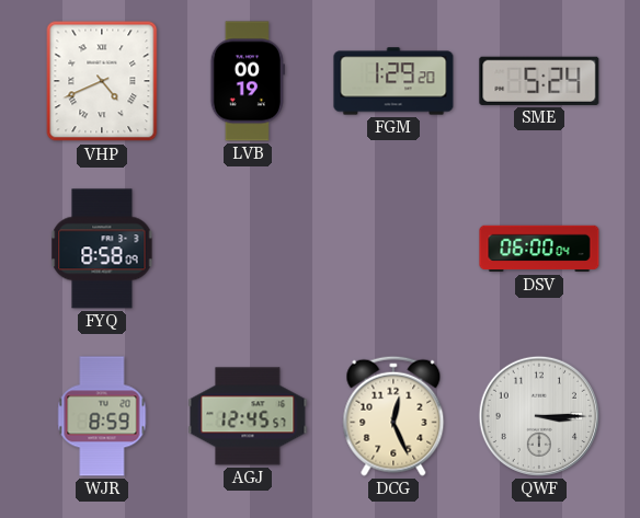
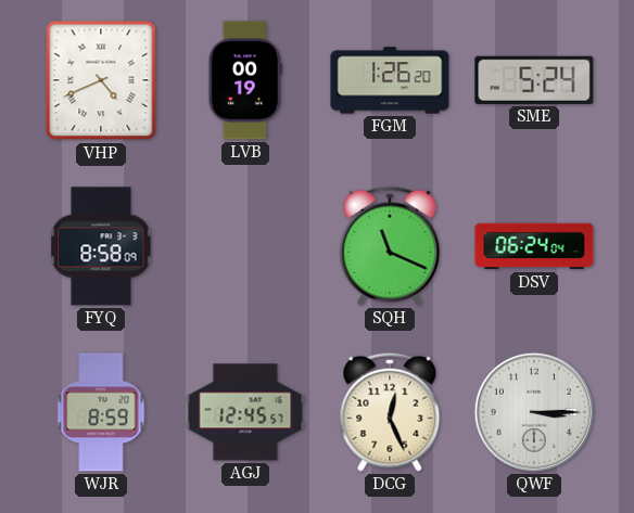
FGM: 1:29 -> 1:26
SQH: none -> 11:19
DSV: 06:00 -> 06:24
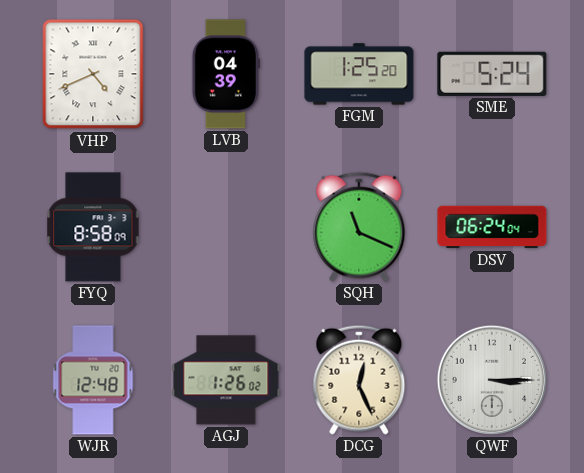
LVB: 00:19 -> 04:39
FGM: 1:26 -> 1:25
WJR: 8:59 -> 12:48
AGJ: 12:45 -> 1:26
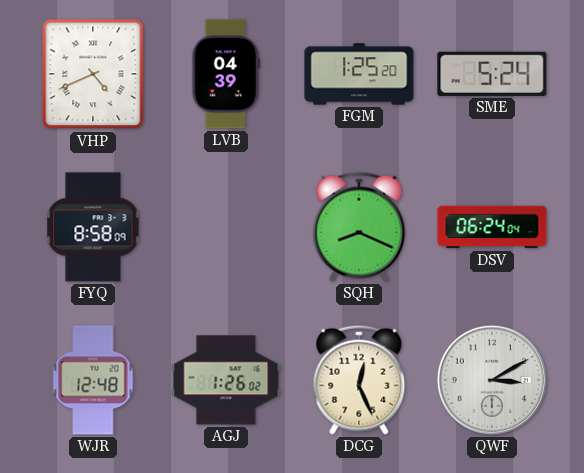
SQH: 11:19 -> 8:19
QWF: 3:15 -> 3:10
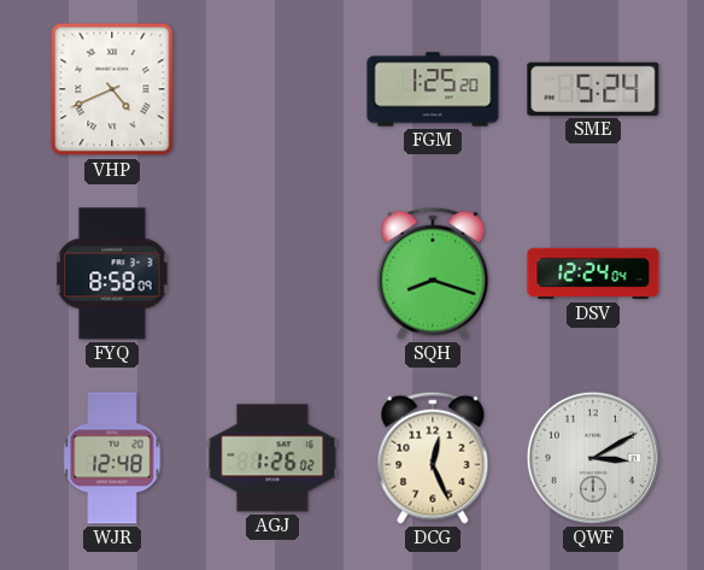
LVB: 04:39 -> none
SQH: 8:19 -> 8:18
DSV: 06:24 -> 12:24
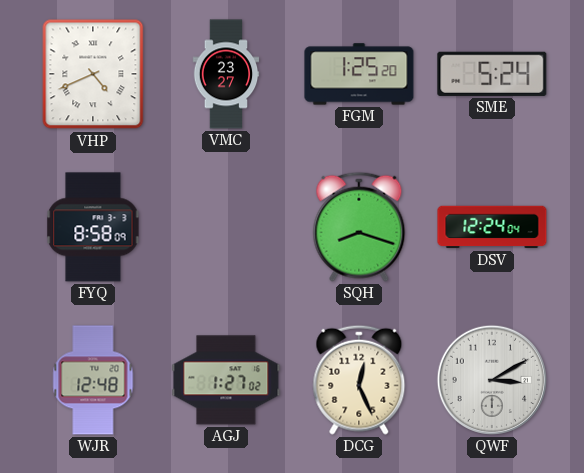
VMC: none -> 23:27
AGJ: 1:26 -> 1:27
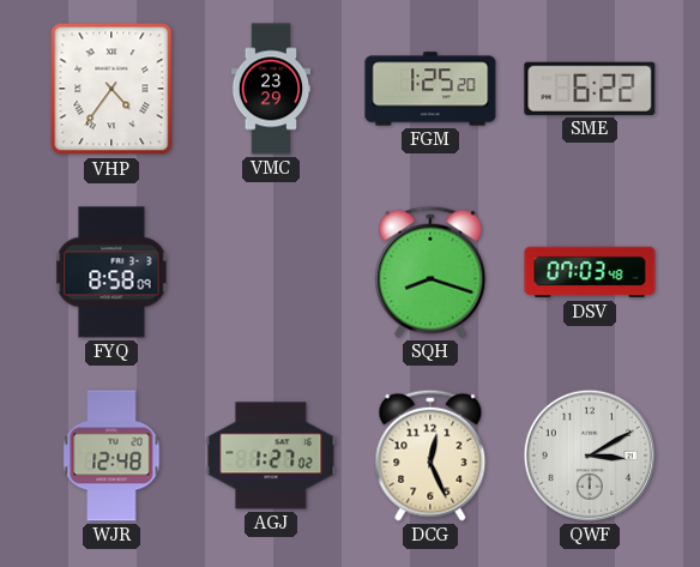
VHP: 4:41 -> 4:36
VMC: 23:27 -> 23:29
SME: 5:24 -> 6:22
DSV: 12:24 -> 07:03
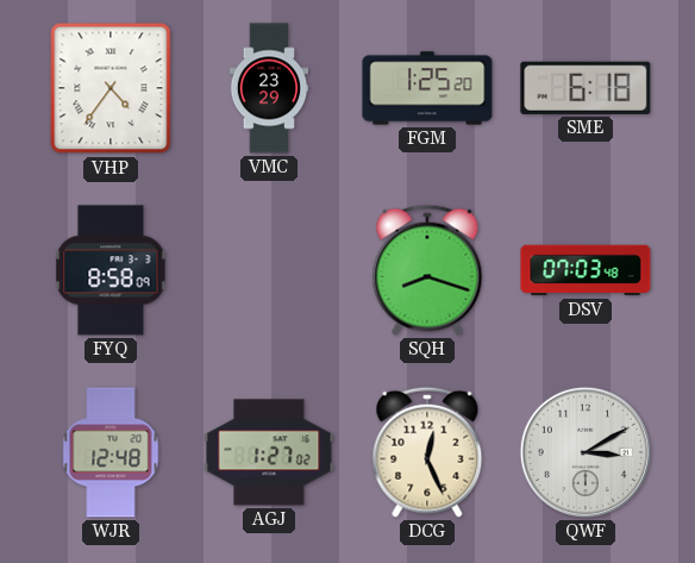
SME: 6:22 -> 6:18
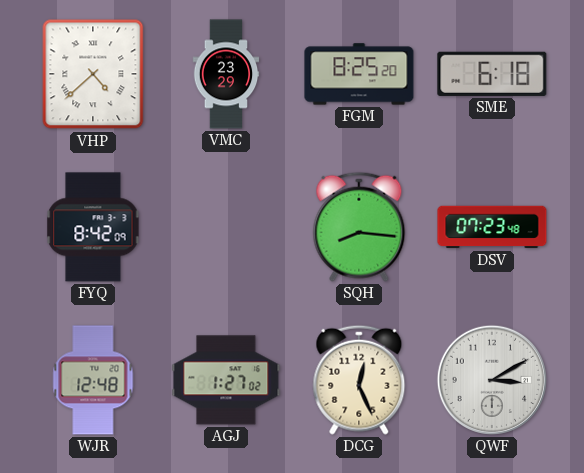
VHP: 4:36 -> 4:38
FGM: 1:25 -> 8:25
FYQ: 8:58 -> 8:42
SQH: 8:18 -> 8:16
DSV: 07:03 -> 07:23
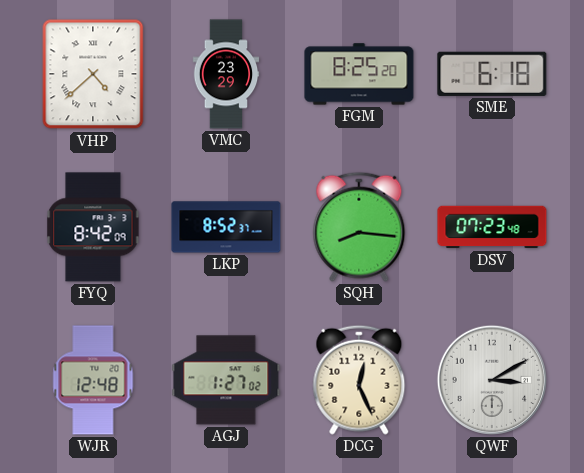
LKP: none -> 8:52
